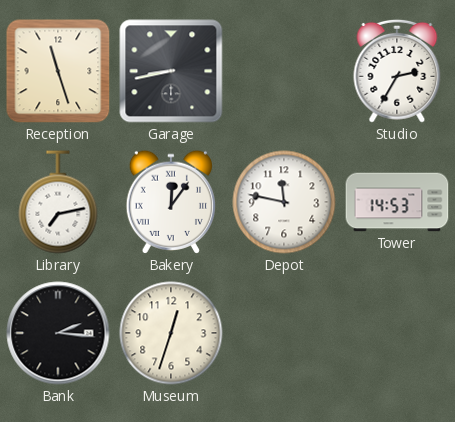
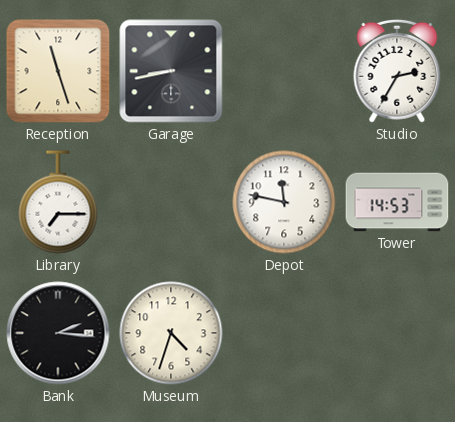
Library: 7:13 -> 7:15
Bakery: 12:06 -> none
Museum: 12:33 -> 4:33
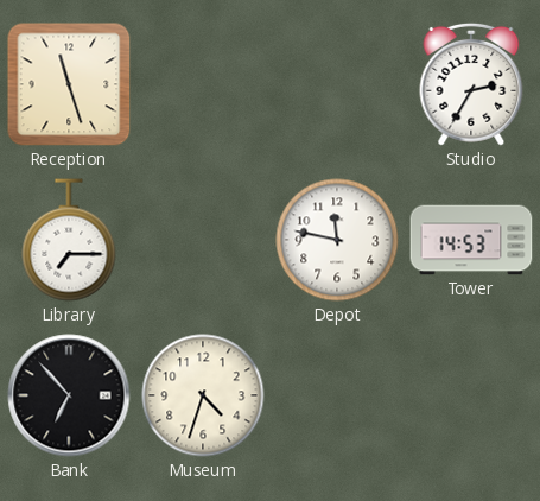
Garage: 8:43 -> none
Bank: 2:16 -> 6:53
